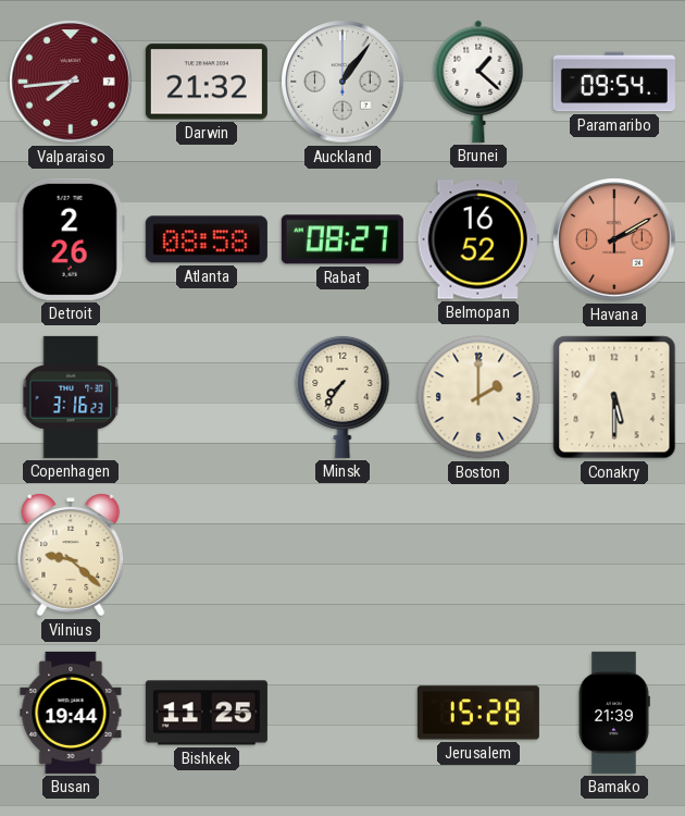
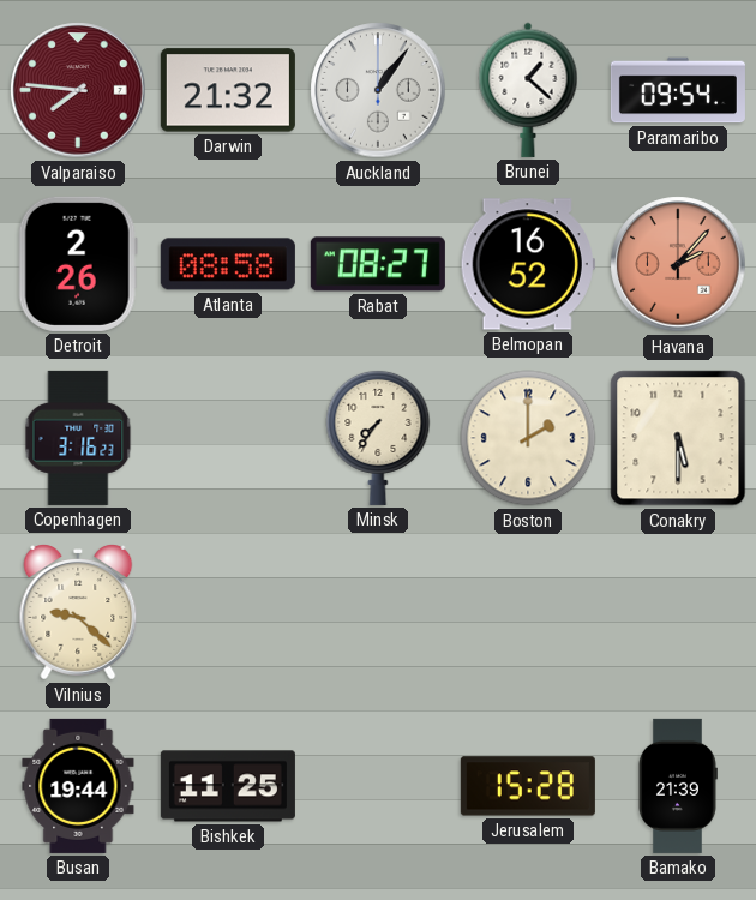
Valparaiso: 7:44 -> 7:46
Havana: 2:10 -> 2:07
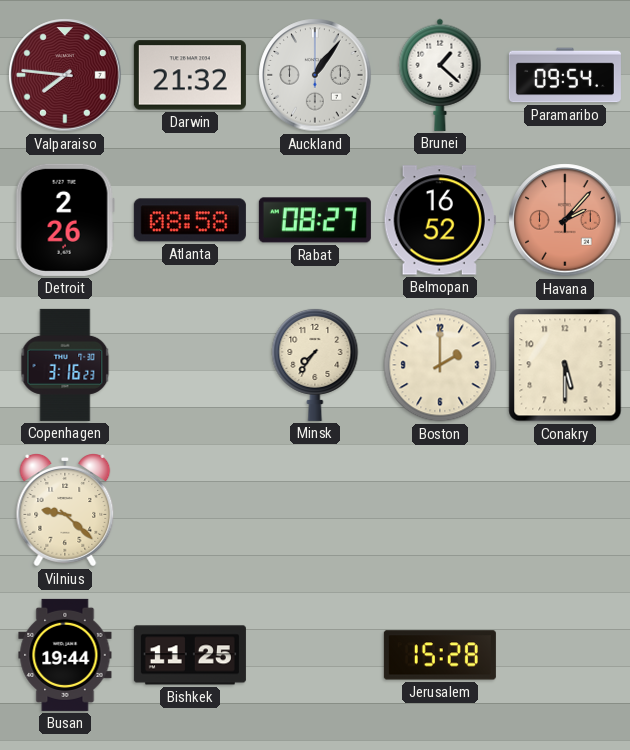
Bamako: 21:39 -> none
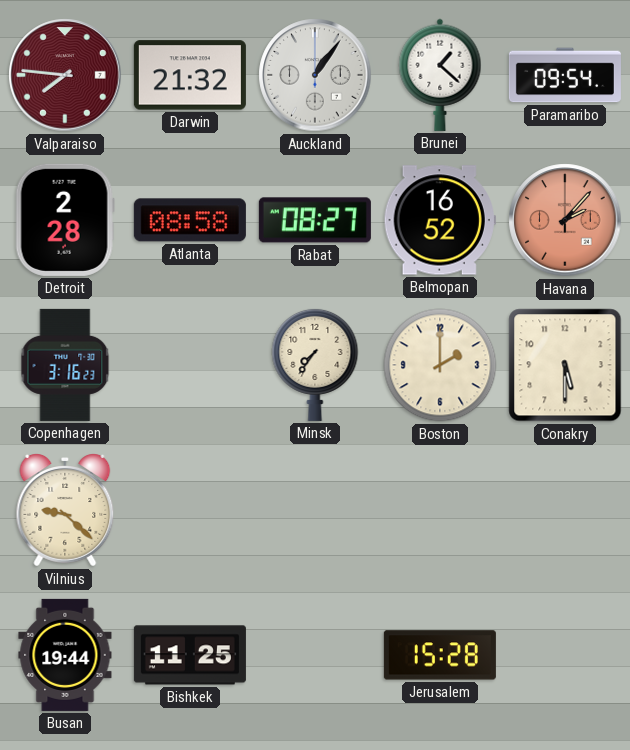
Detroit: 2:26 -> 2:28
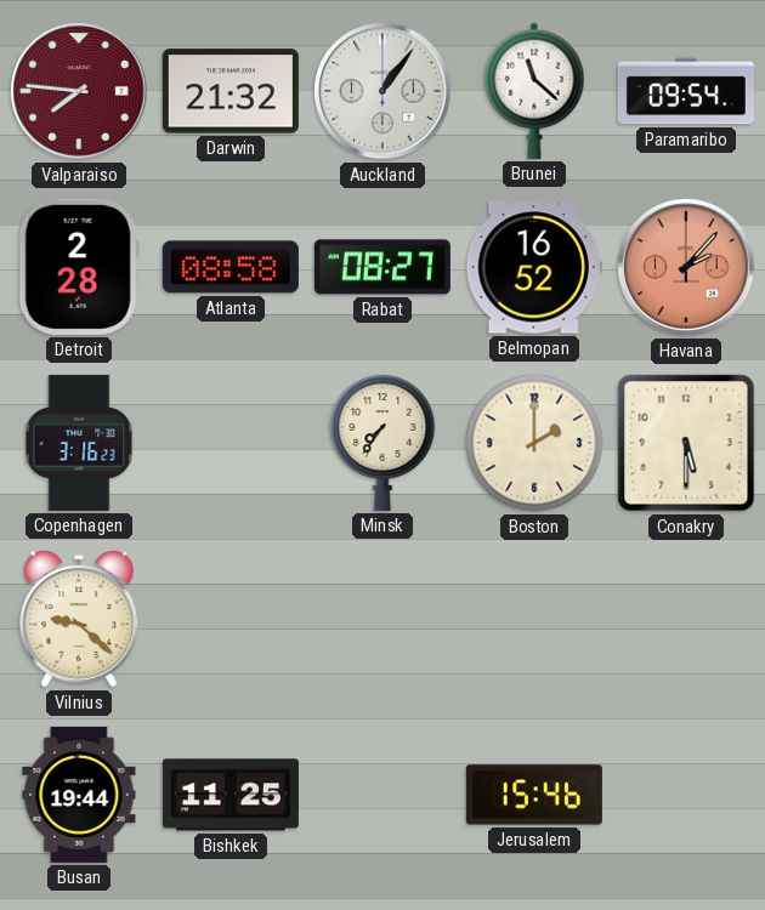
Brunei: 1:22 -> 11:22
Jerusalem: 15:28 -> 15:46
